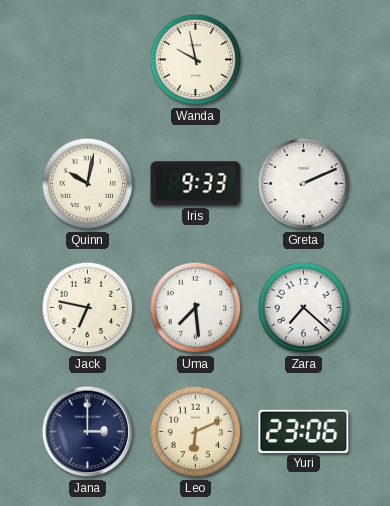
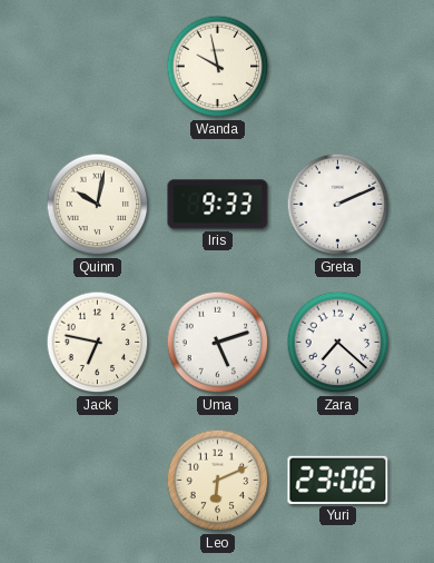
Uma: 7:29 -> 5:12
Jana: 3:00 -> none
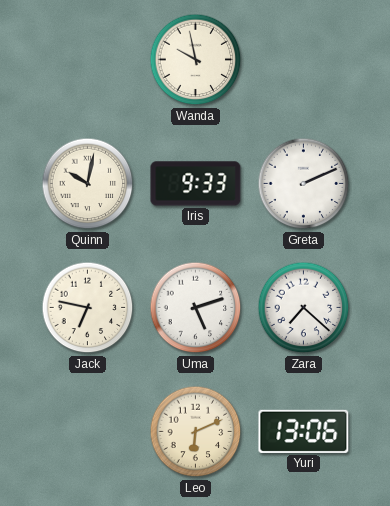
Yuri: 23:06 -> 13:06
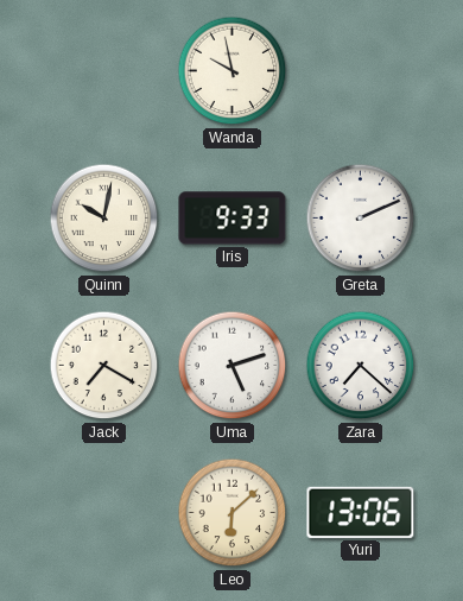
Jack: 6:47 -> 7:20
Leo: 6:11 -> 6:08
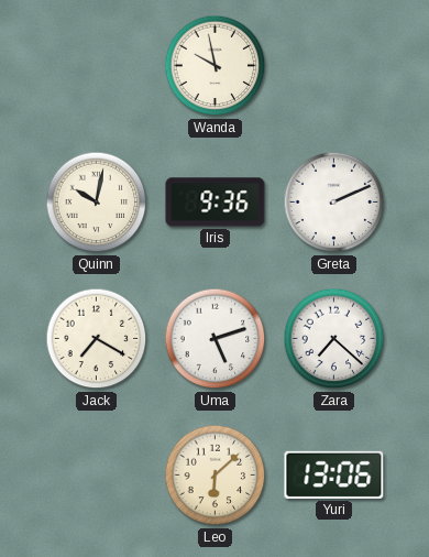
Iris: 9:33 -> 9:36
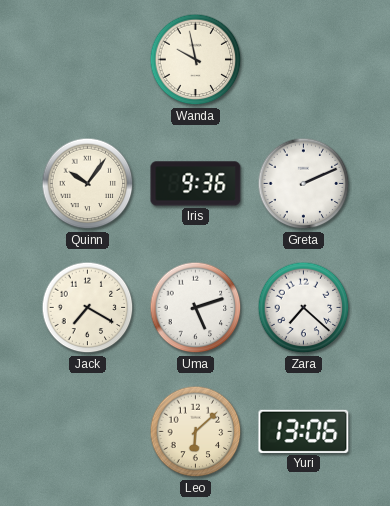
Quinn: 10:02 -> 10:06
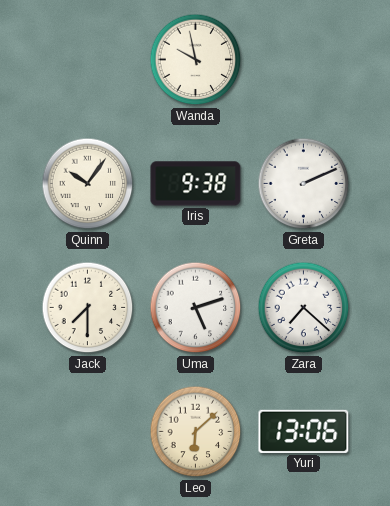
Iris: 9:36 -> 9:38
Jack: 7:20 -> 7:30
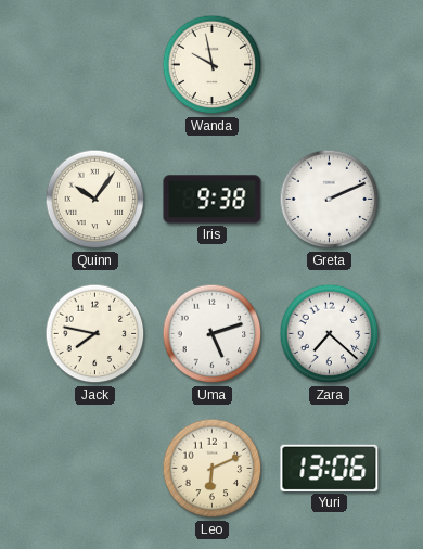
Jack: 7:30 -> 7:47
Leo: 6:08 -> 6:11
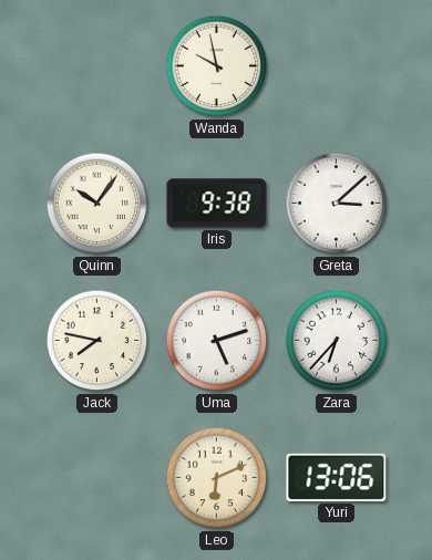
Greta: 2:11 -> 3:08
Zara: 7:22 -> 6:37
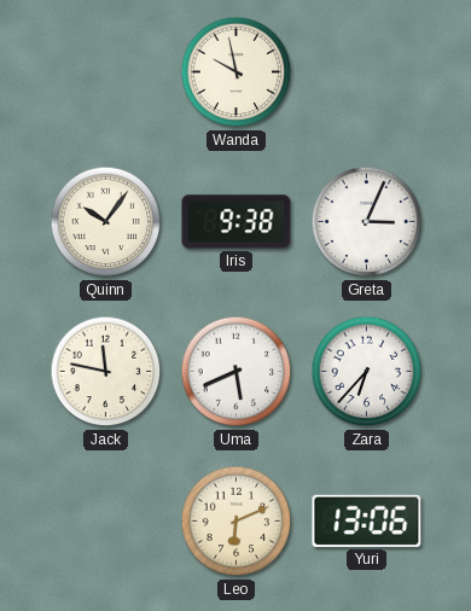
Greta: 3:08 -> 3:04
Jack: 7:47 -> 11:47
Uma: 5:12 -> 5:41
